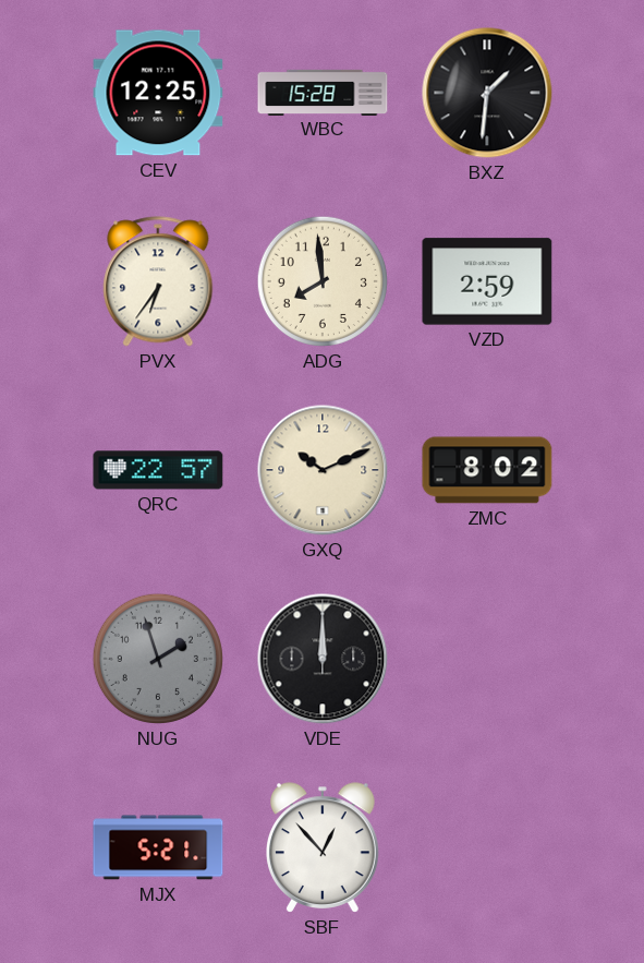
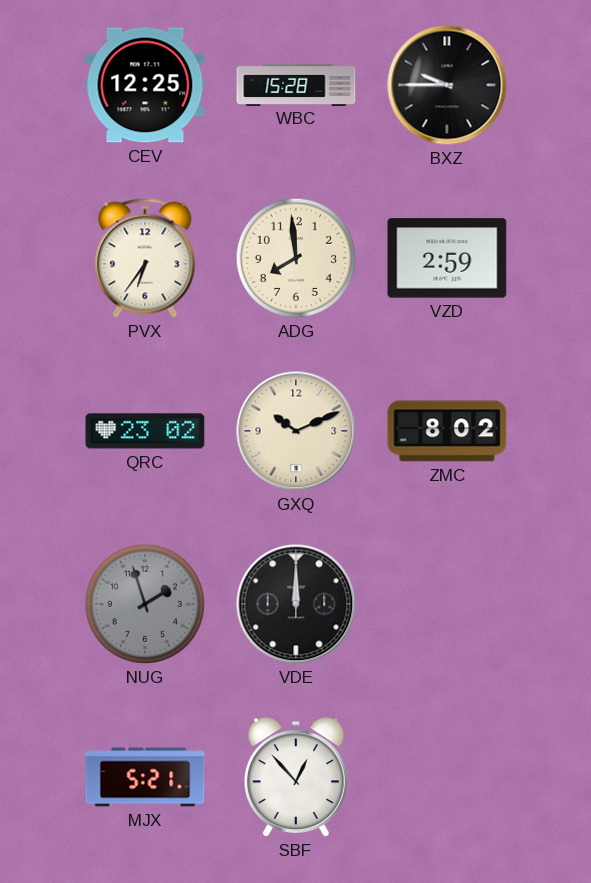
BXZ: 1:31 -> 9:45
QRC: 22:57 -> 23:02
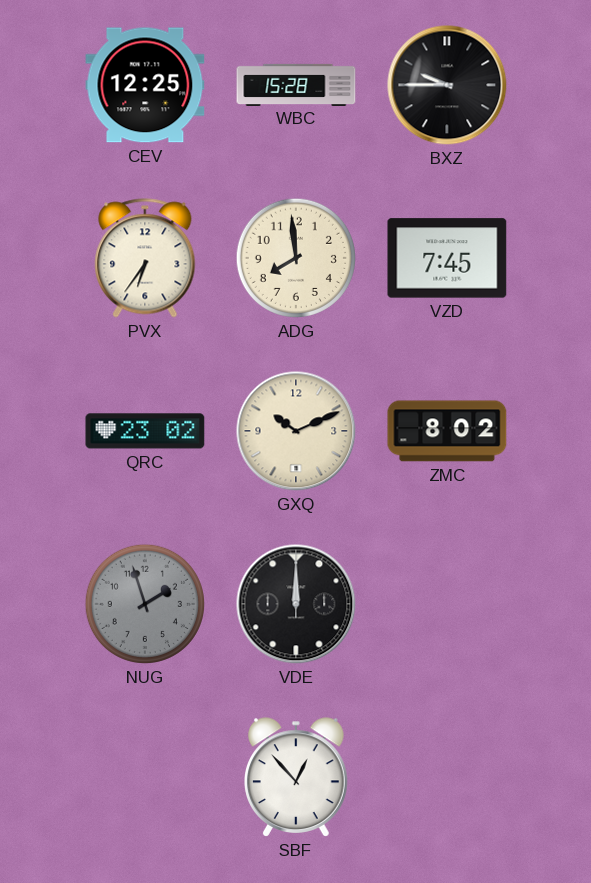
VZD: 2:59 -> 7:45
MJX: 5:21 -> none
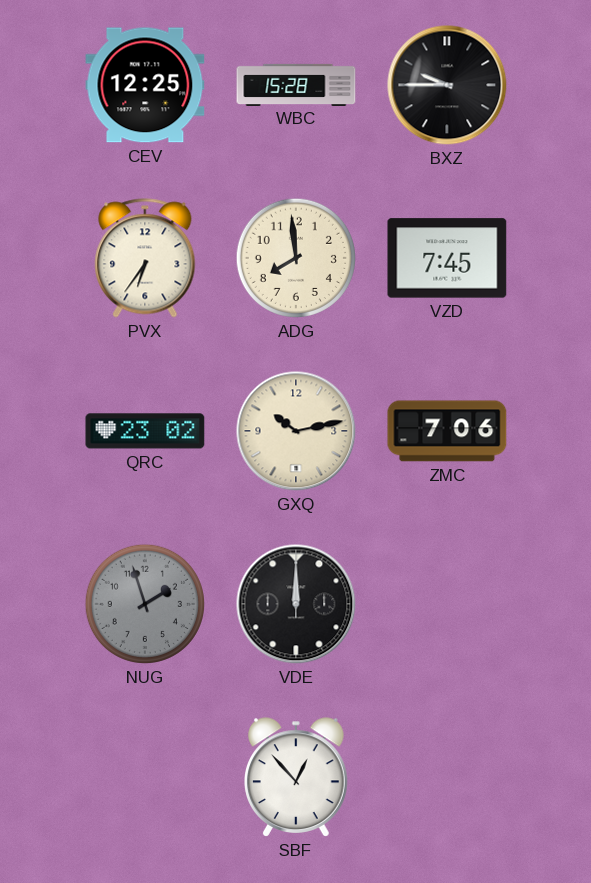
GXQ: 10:11 -> 10:13
ZMC: 8:02 -> 7:06
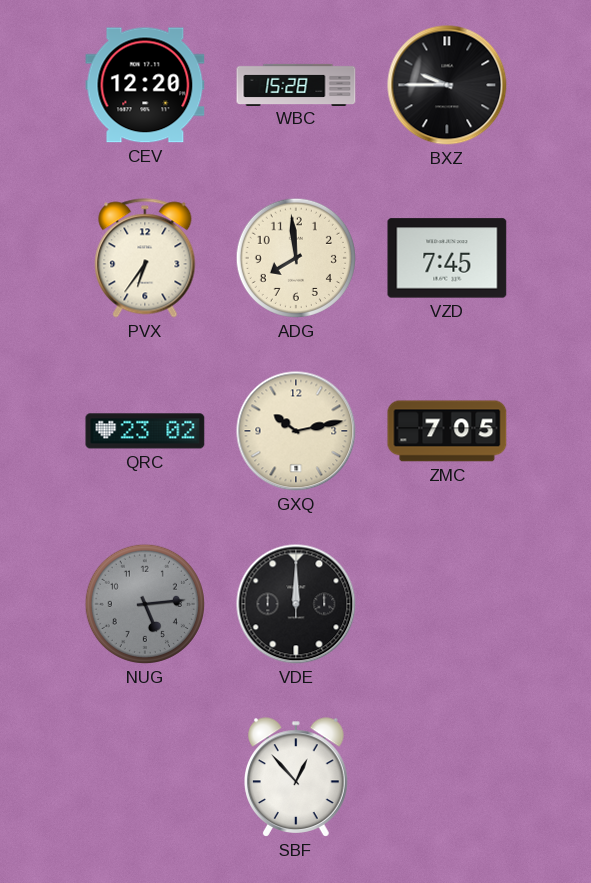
CEV: 12:25 -> 12:20
ZMC: 7:06 -> 7:05
NUG: 1:57 -> 5:14
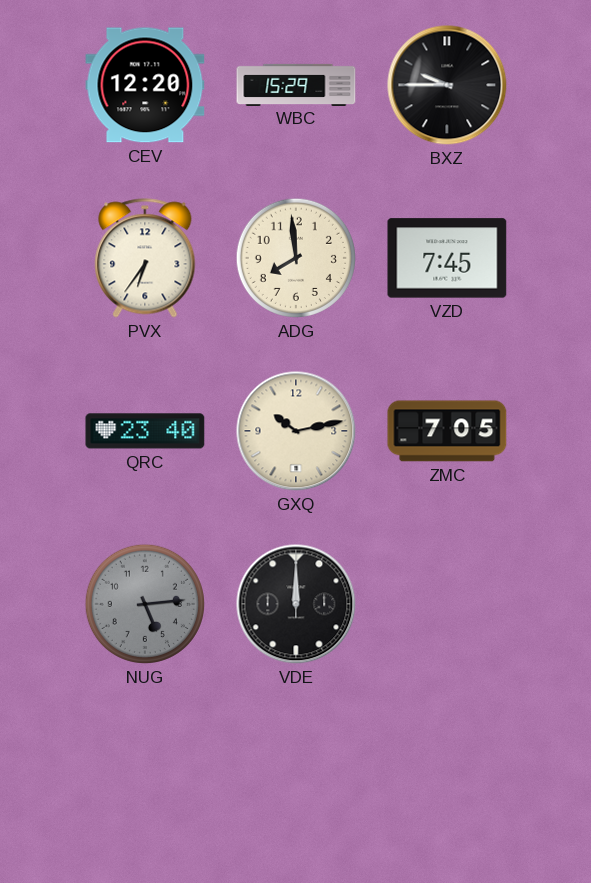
WBC: 15:28 -> 15:29
QRC: 23:02 -> 23:40
SBF: 12:53 -> none
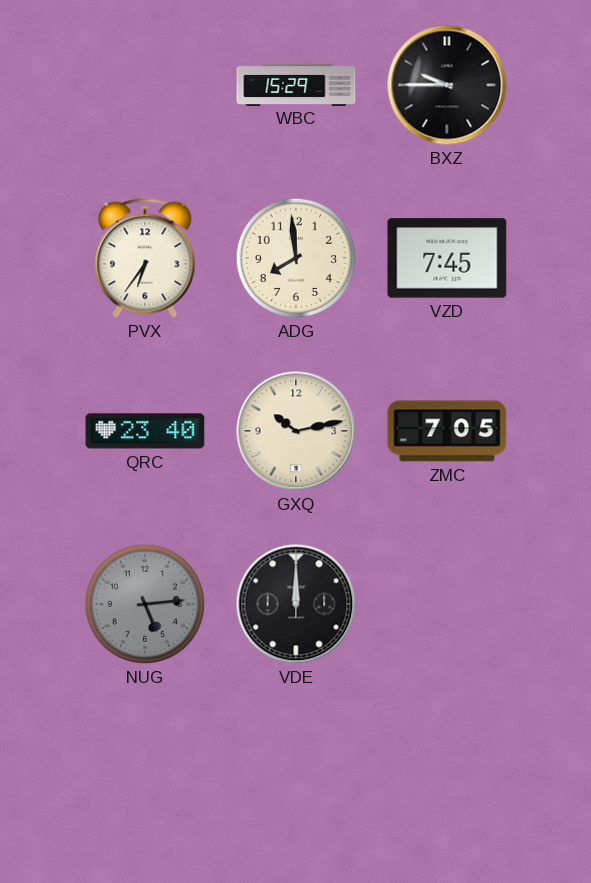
CEV: 12:20 -> none
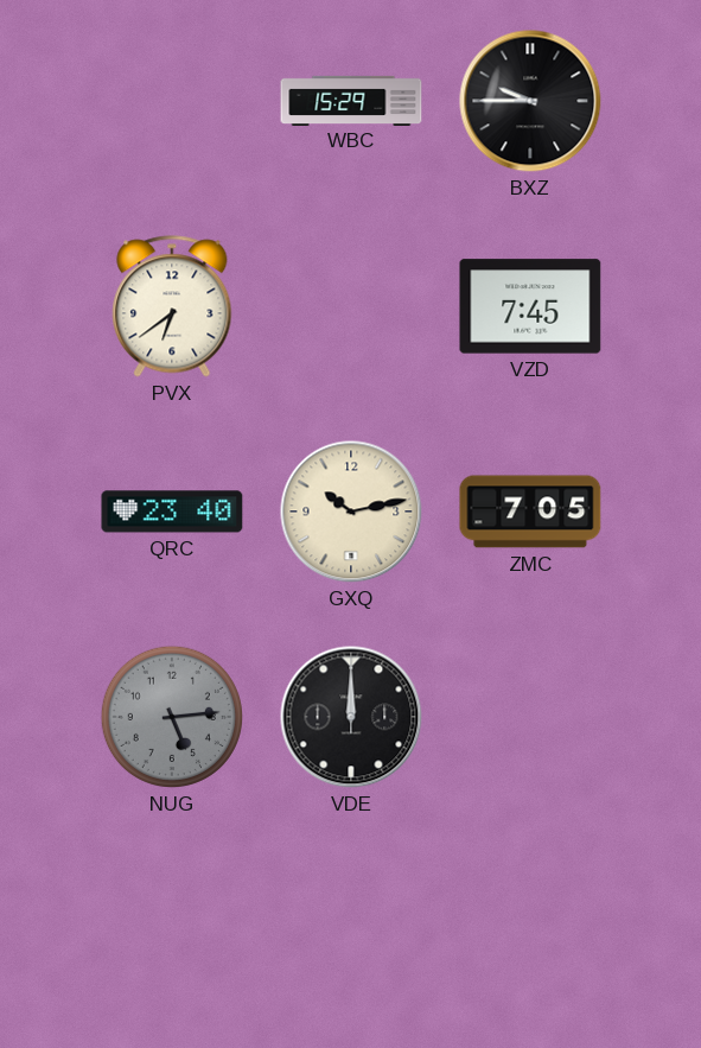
PVX: 6:36 -> 6:39
ADG: 7:59 -> none
